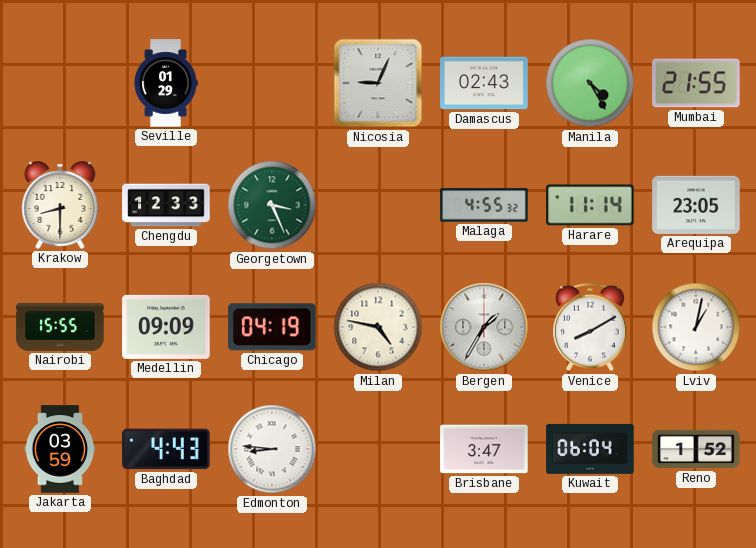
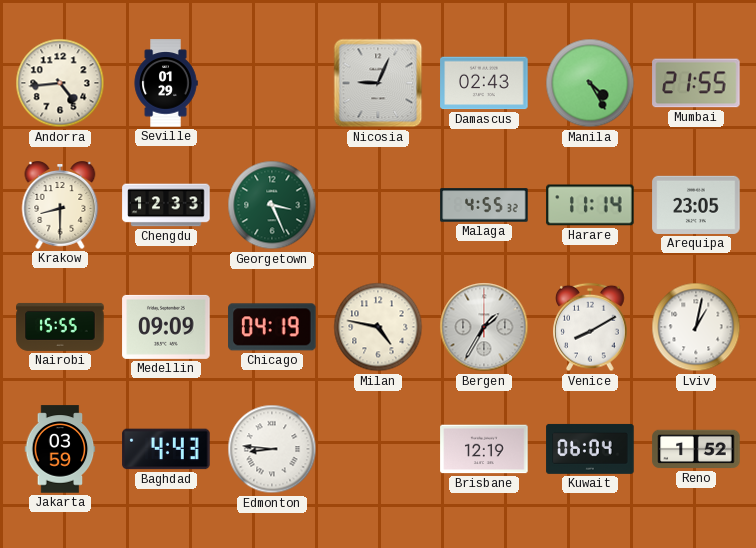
Andorra: none -> 4:44
Brisbane: 3:47 -> 12:19
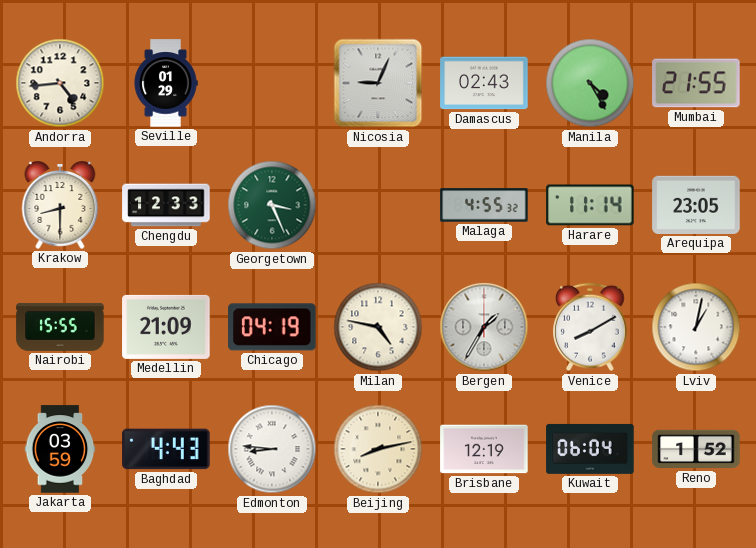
Medellin: 09:09 -> 21:09
Beijing: none -> 8:13
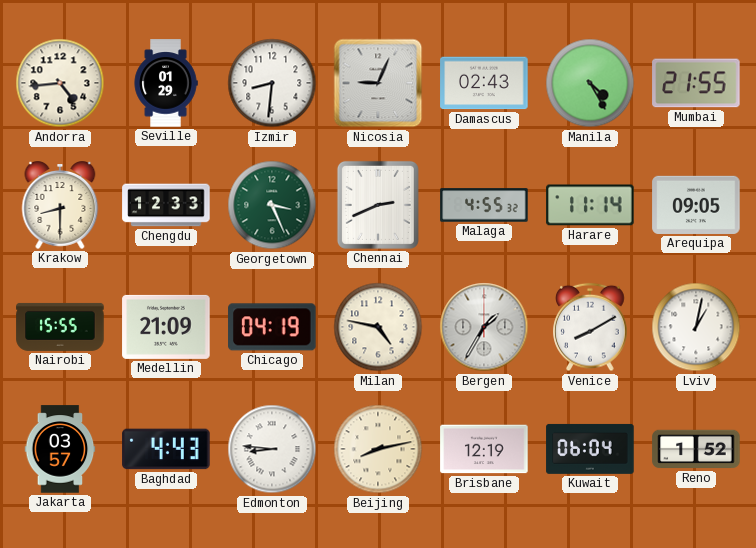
Izmir: none -> 8:31
Chennai: none -> 2:41
Arequipa: 23:05 -> 09:05
Jakarta: 03:59 -> 03:57
